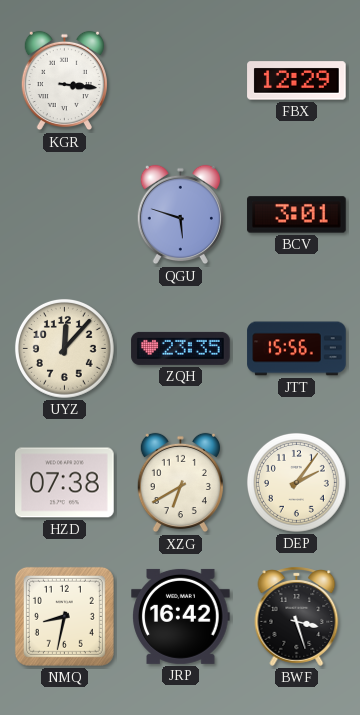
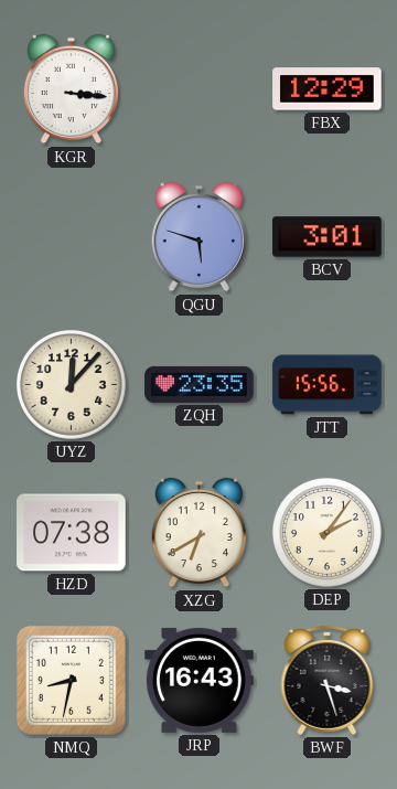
JRP: 16:42 -> 16:43
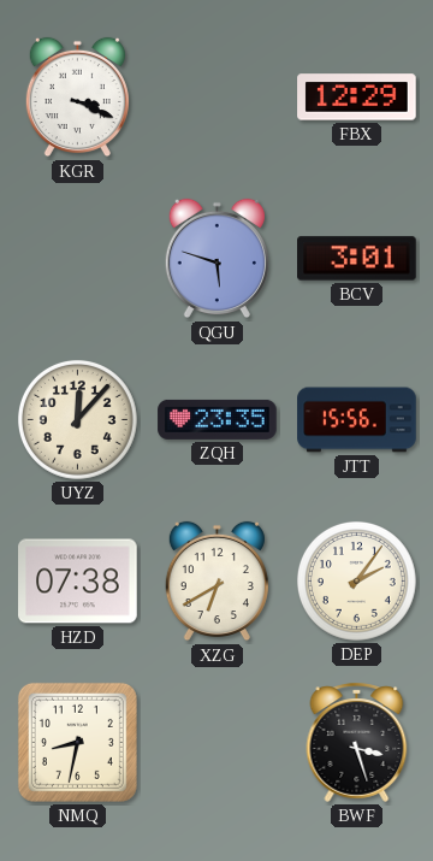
KGR: 3:16 -> 3:19
JRP: 16:43 -> none
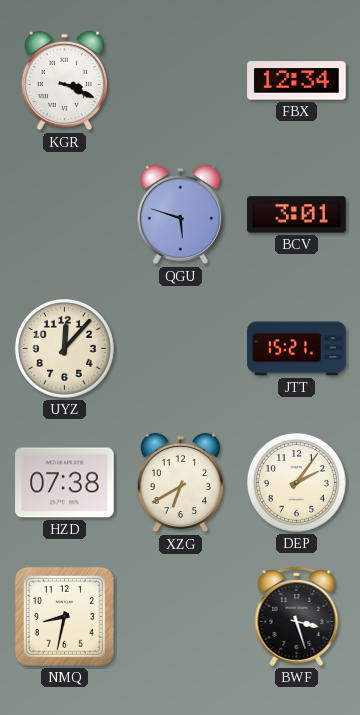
FBX: 12:29 -> 12:34
ZQH: 23:35 -> none
JTT: 15:56 -> 15:21
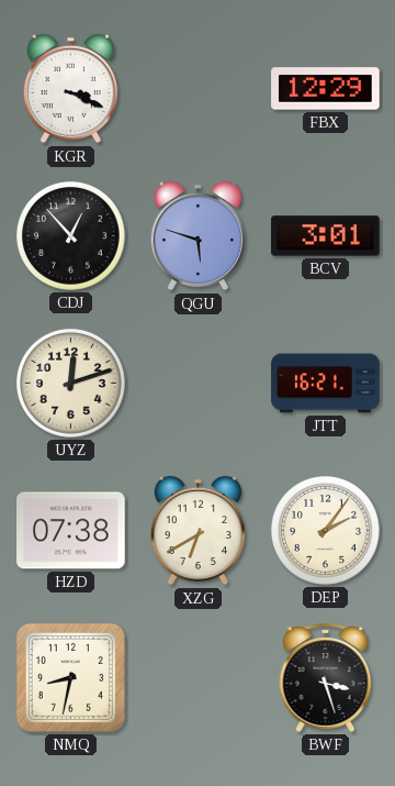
FBX: 12:34 -> 12:29
CDJ: none -> 12:53
UYZ: 12:07 -> 12:12
JTT: 15:21 -> 16:21
